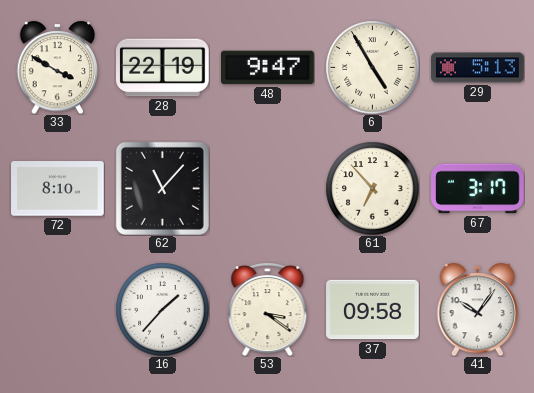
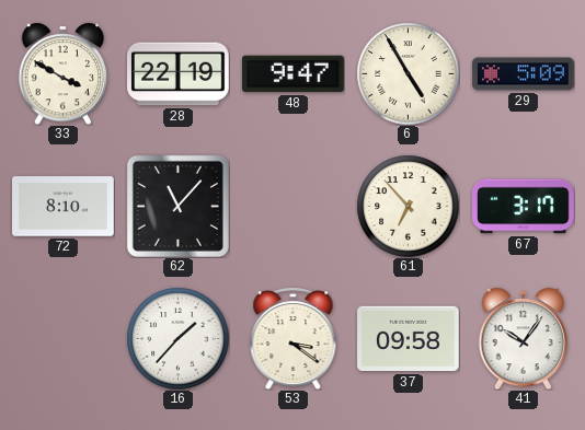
29: 5:13 -> 5:09
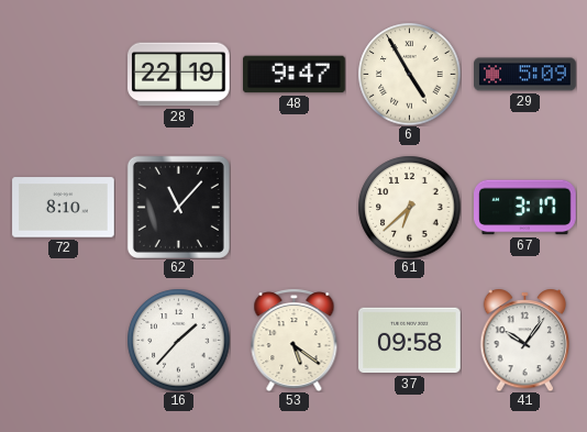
33: 3:50 -> none
61: 6:53 -> 6:38
53: 3:21 -> 5:21
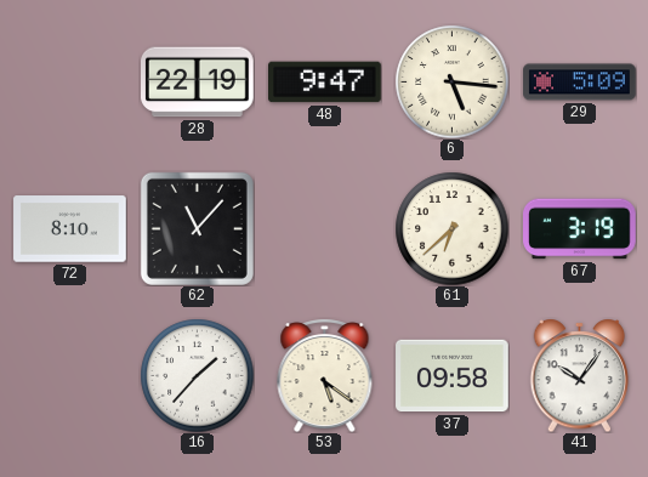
6: 4:55 -> 5:16
67: 3:17 -> 3:19
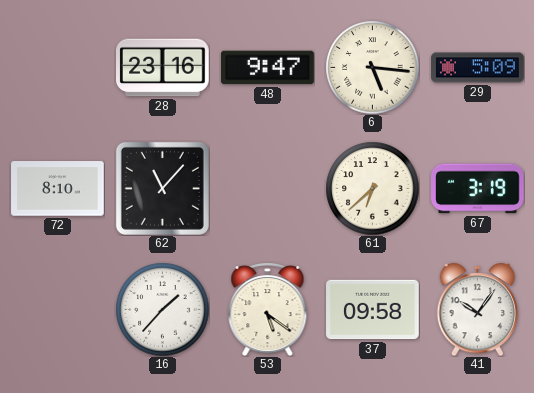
28: 22:19 -> 23:16
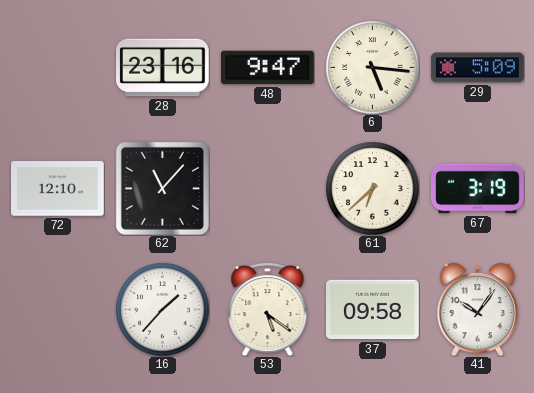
72: 8:10 -> 12:10
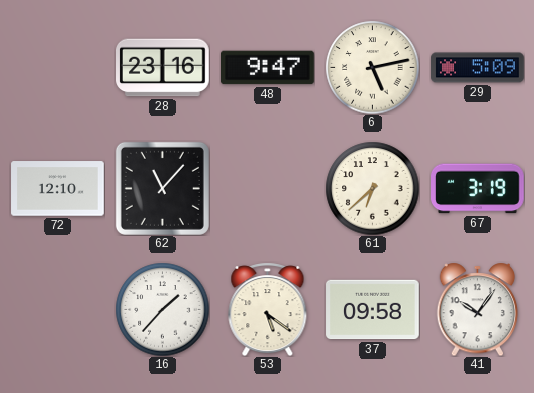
6: 5:16 -> 5:13
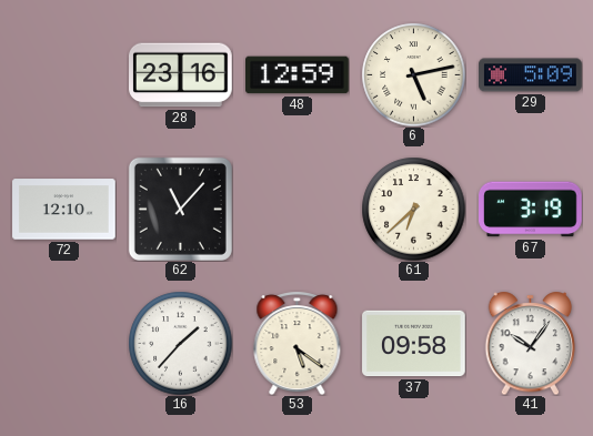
48: 9:47 -> 12:59
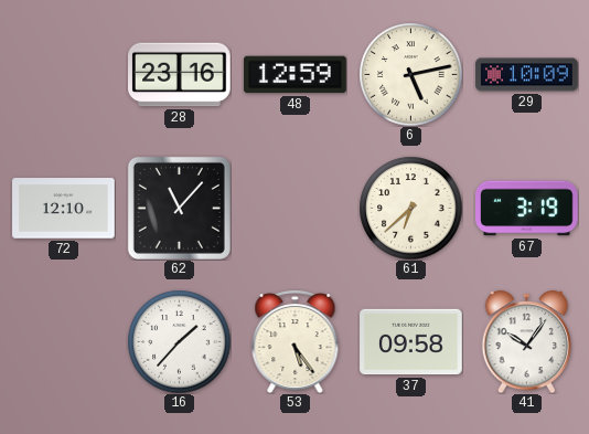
29: 5:09 -> 10:09
53: 5:21 -> 5:24
